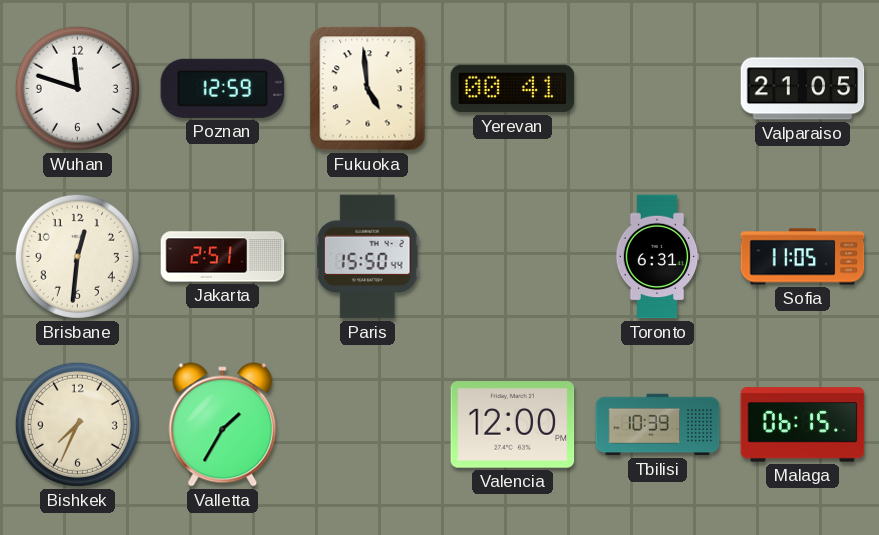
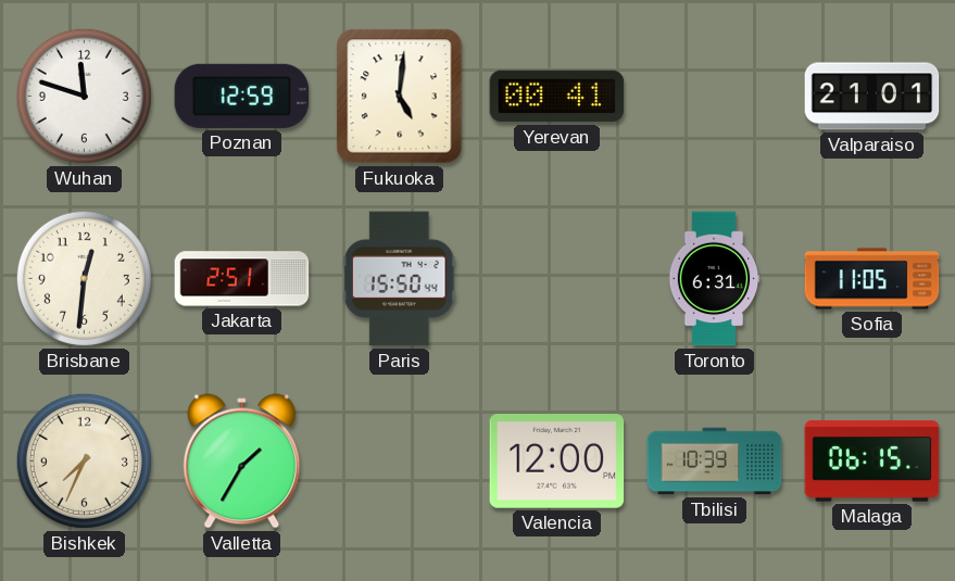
Fukuoka: 4:59 -> 5:01
Valparaiso: 21:05 -> 21:01
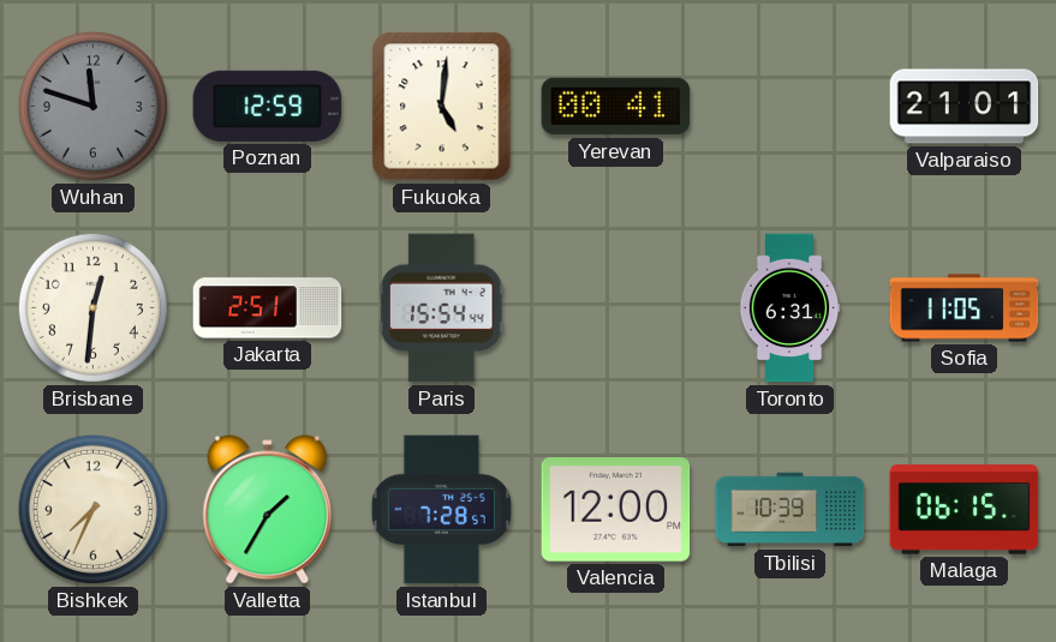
Wuhan dial: white -> grey
Paris: 15:50 -> 15:54
Istanbul: none -> 7:28
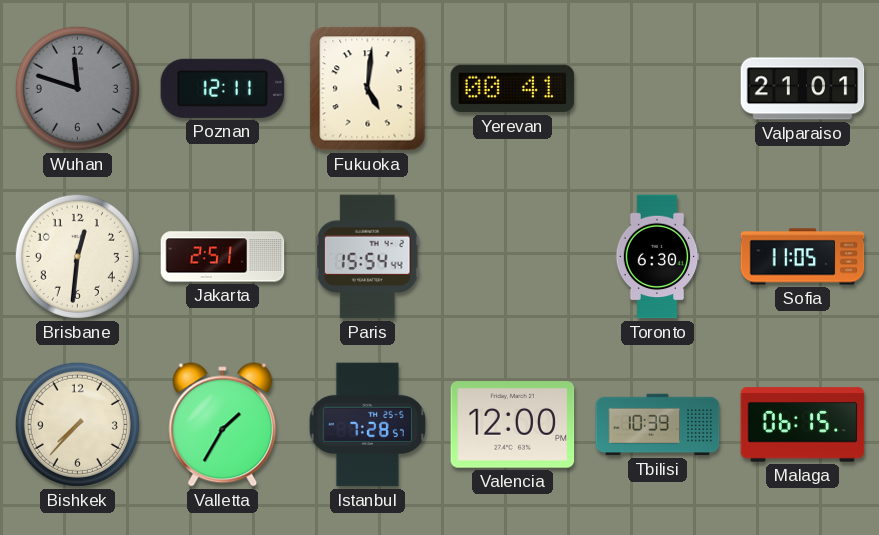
Poznan: 12:59 -> 12:11
Toronto: 6:31 -> 6:30
Bishkek: 7:34 -> 7:37
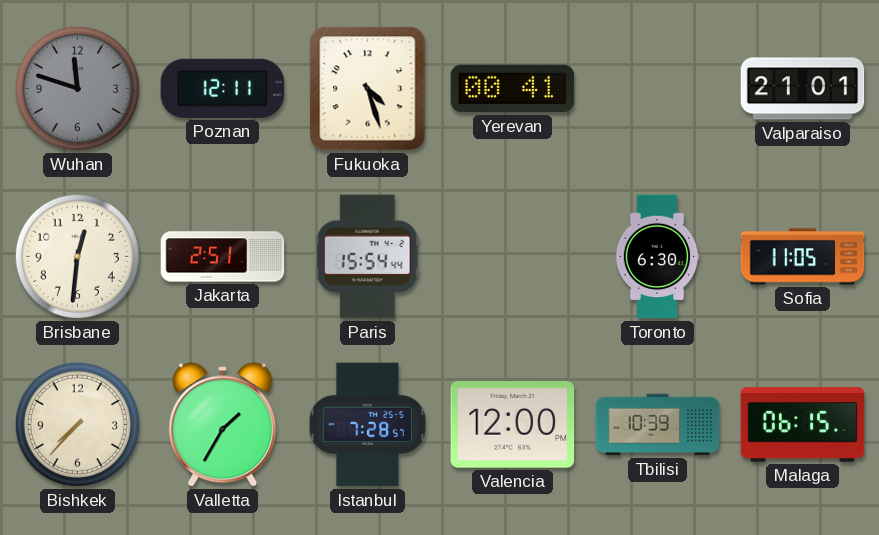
Fukuoka: 5:01 -> 4:27
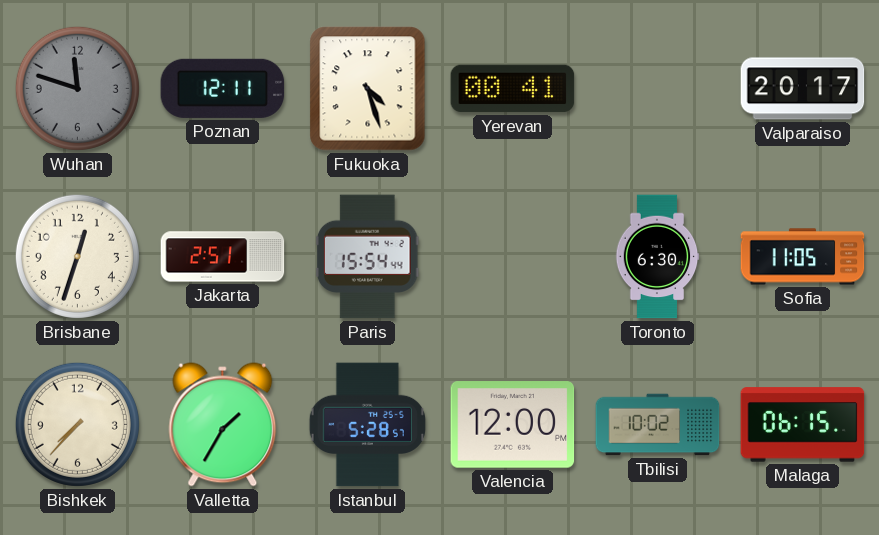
Valparaiso: 21:01 -> 20:17
Brisbane: 12:31 -> 12:33
Istanbul: 7:28 -> 5:28
Tbilisi: 10:39 -> 10:02
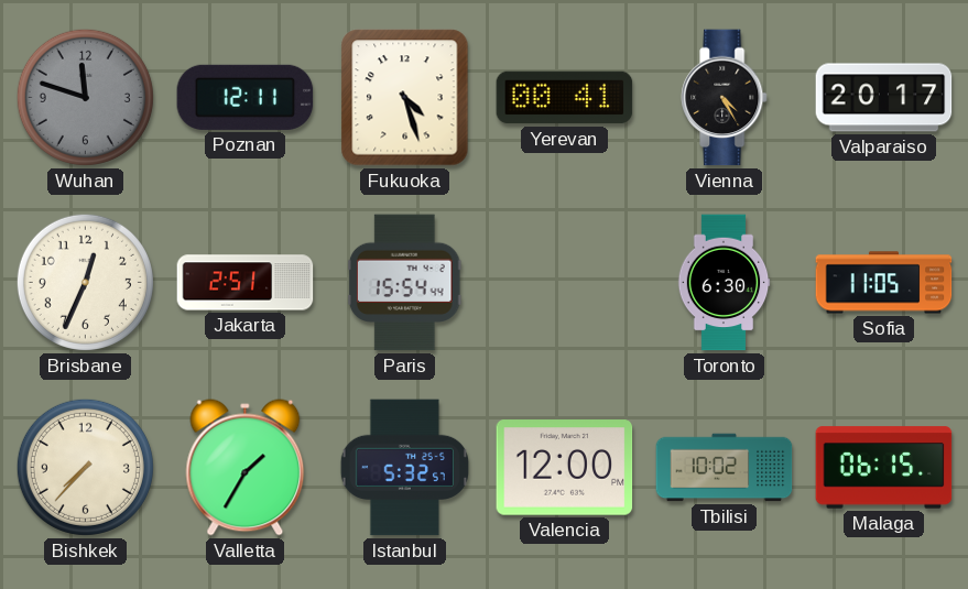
Vienna: none -> 4:25
Brisbane: 12:33 -> 12:34
Istanbul: 5:28 -> 5:32
